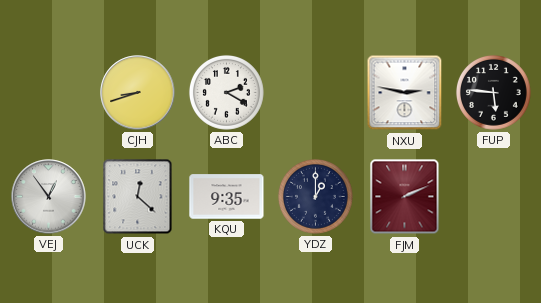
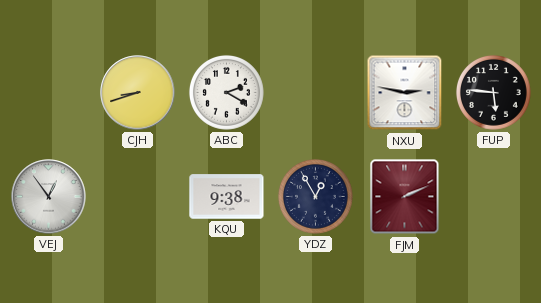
UCK: 12:22 -> none
KQU: 9:35 -> 9:38
YDZ: 1:00 -> 12:55
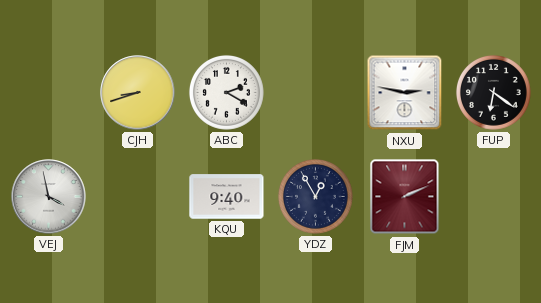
FUP: 5:46 -> 6:21
VEJ: 12:54 -> 3:58
KQU: 9:38 -> 9:40
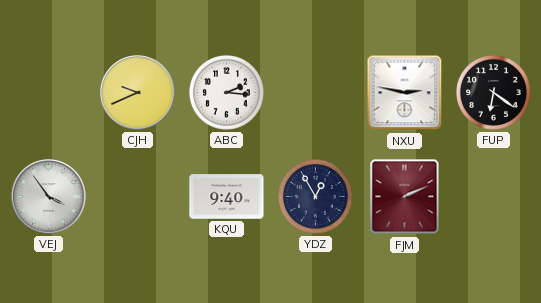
CJH: 8:42 -> 9:41
ABC: 2:20 -> 2:16
VEJ: 3:58 -> 3:54
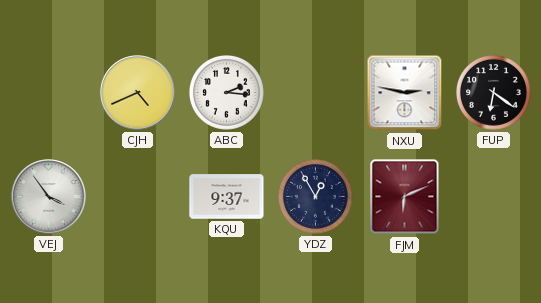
CJH: 9:41 -> 4:41
KQU: 9:40 -> 9:37
FJM: 2:11 -> 6:11
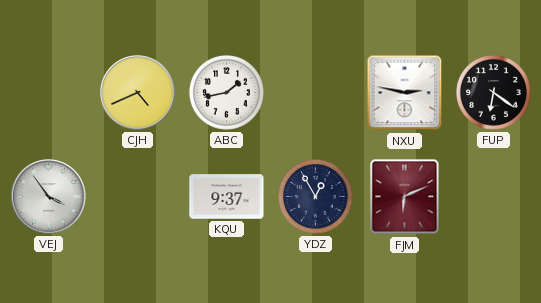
ABC: 2:16 -> 1:43
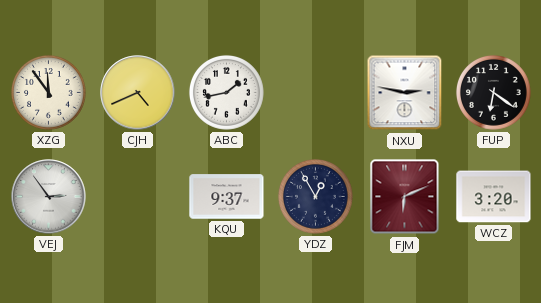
XZG: none -> 11:54
VEJ: 3:54 -> 2:54
WCZ: none -> 3:20
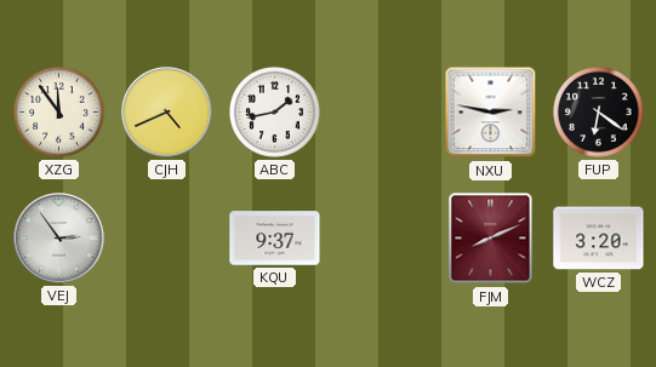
YDZ: 12:55 -> none
FJM: 6:11 -> 8:11
